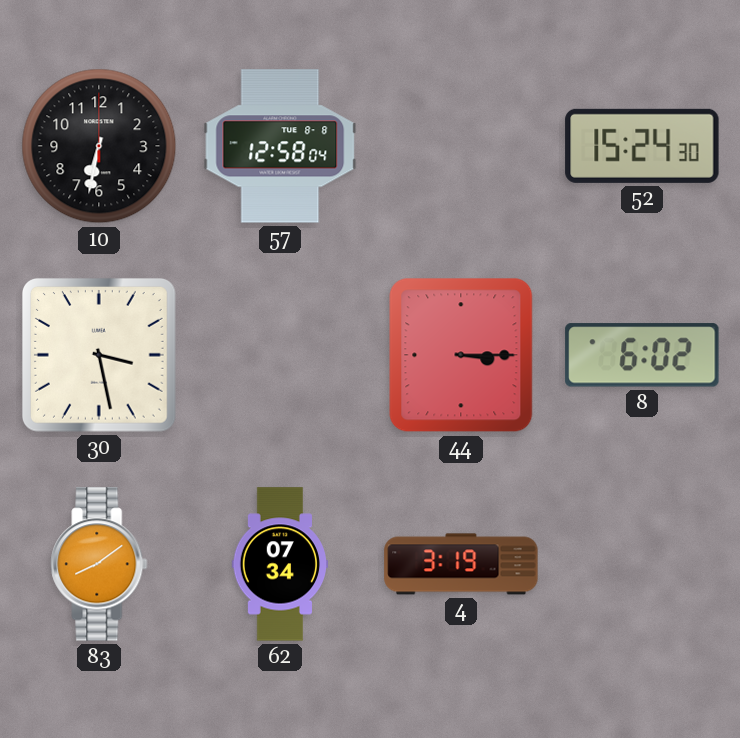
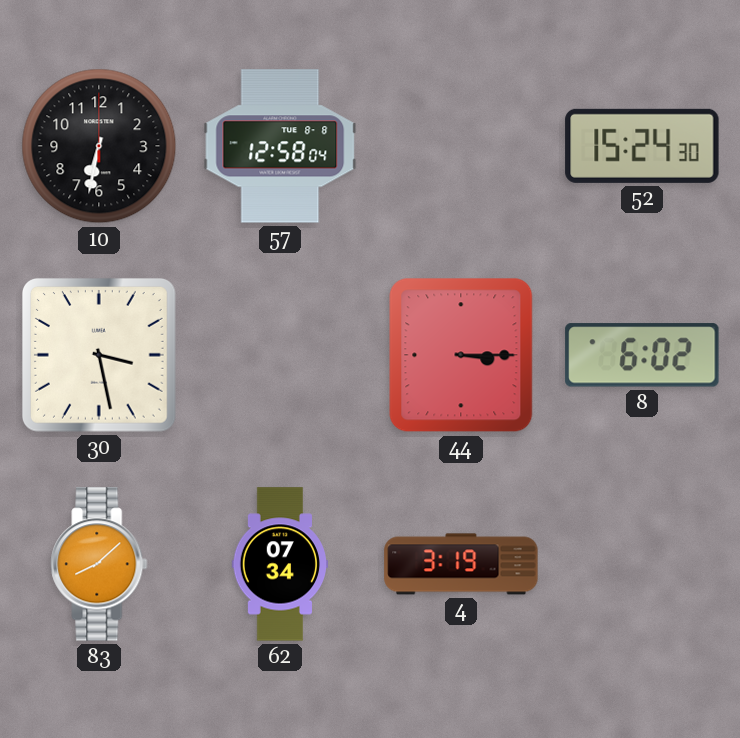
83: 8:09 -> 8:08
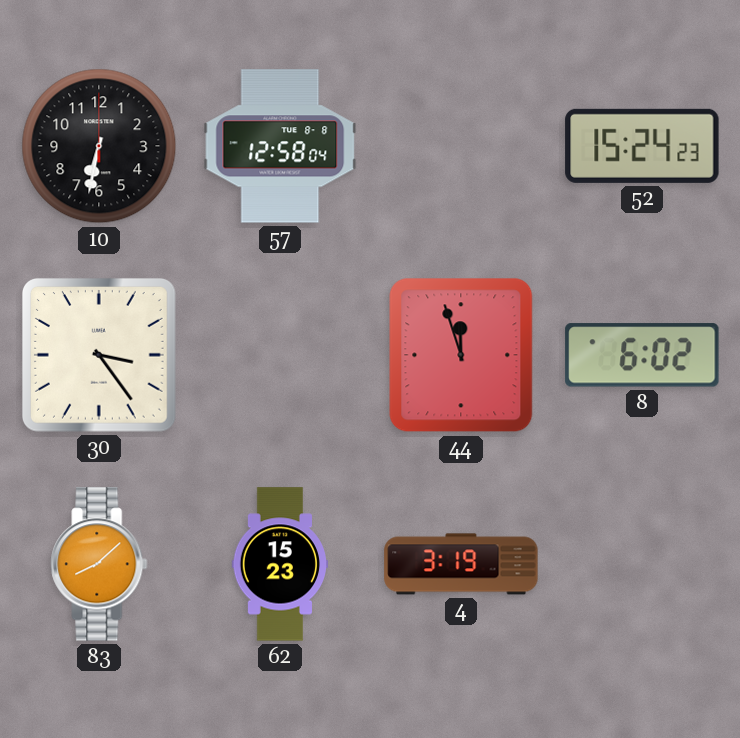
52: 15:24:30 -> 15:24:23
30: 3:28 -> 3:24
44: 3:15 -> 11:57
62: 07:34 -> 15:23
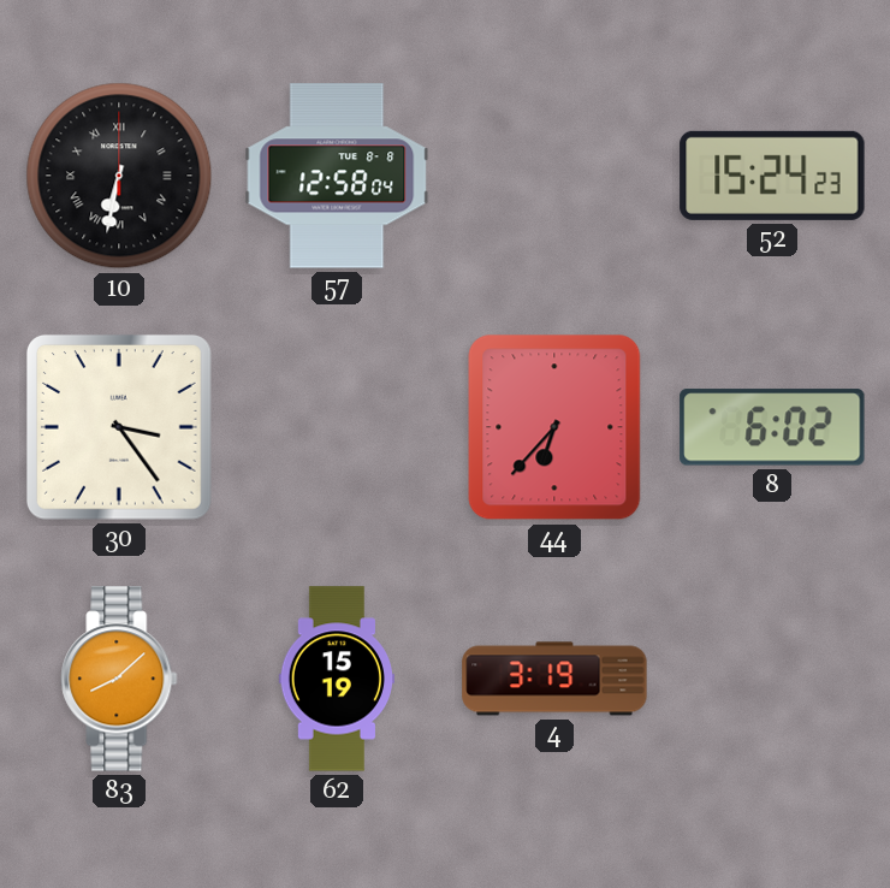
10 numerals: Arabic -> Roman
44: 11:57 -> 6:37
62: 15:23 -> 15:19
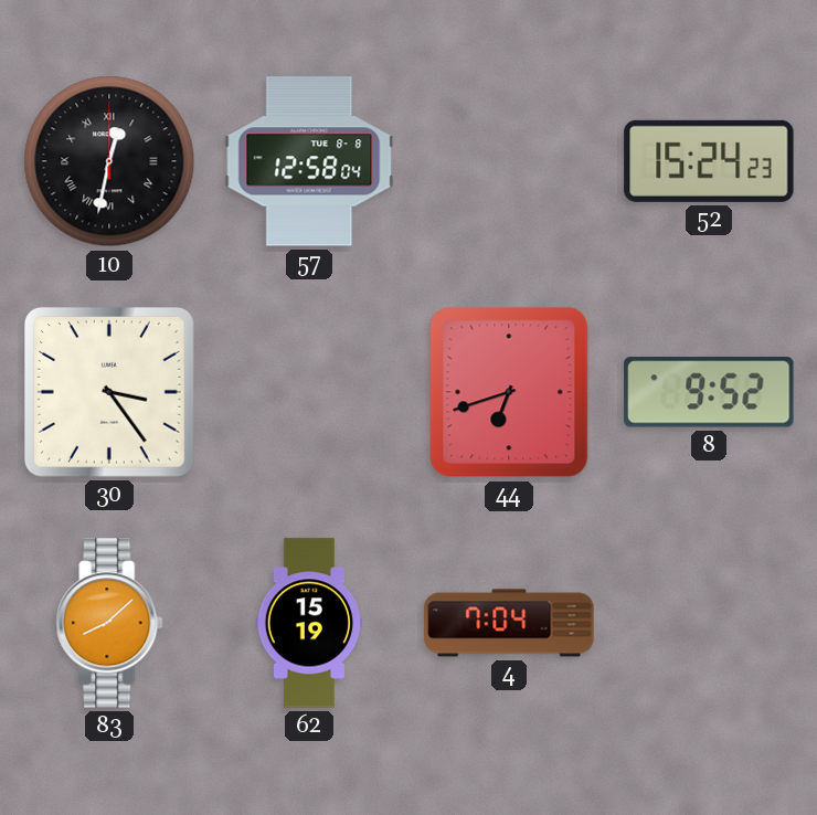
10: 6:32 -> 12:32
44: 6:37 -> 6:42
8: 6:02 -> 9:52
4: 3:19 -> 7:04
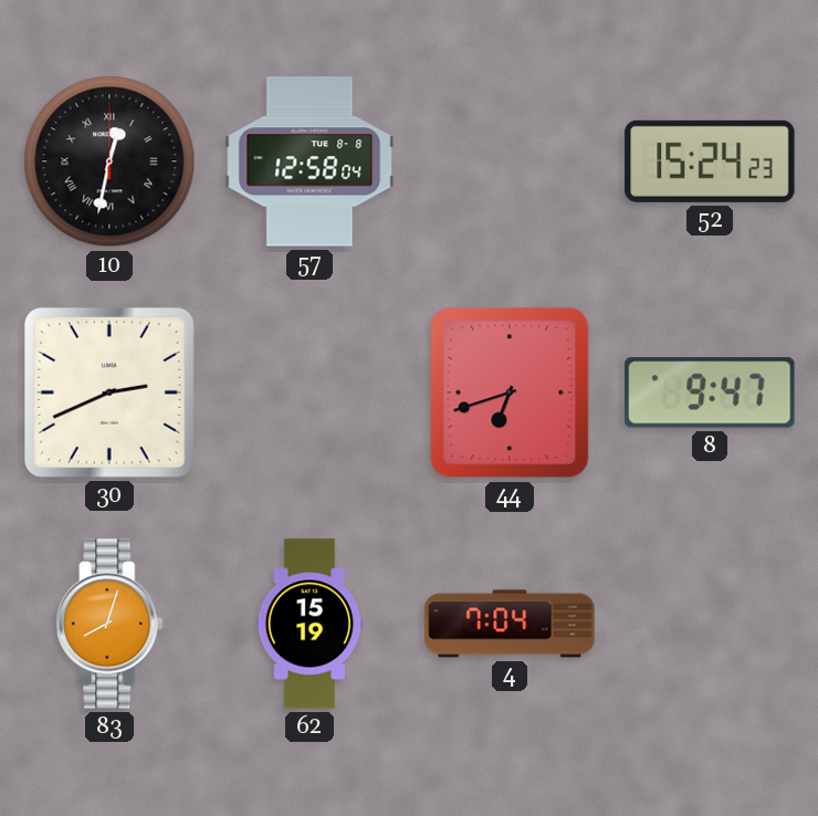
30: 3:24 -> 2:41
8: 9:52 -> 9:47
83: 8:08 -> 8:03
